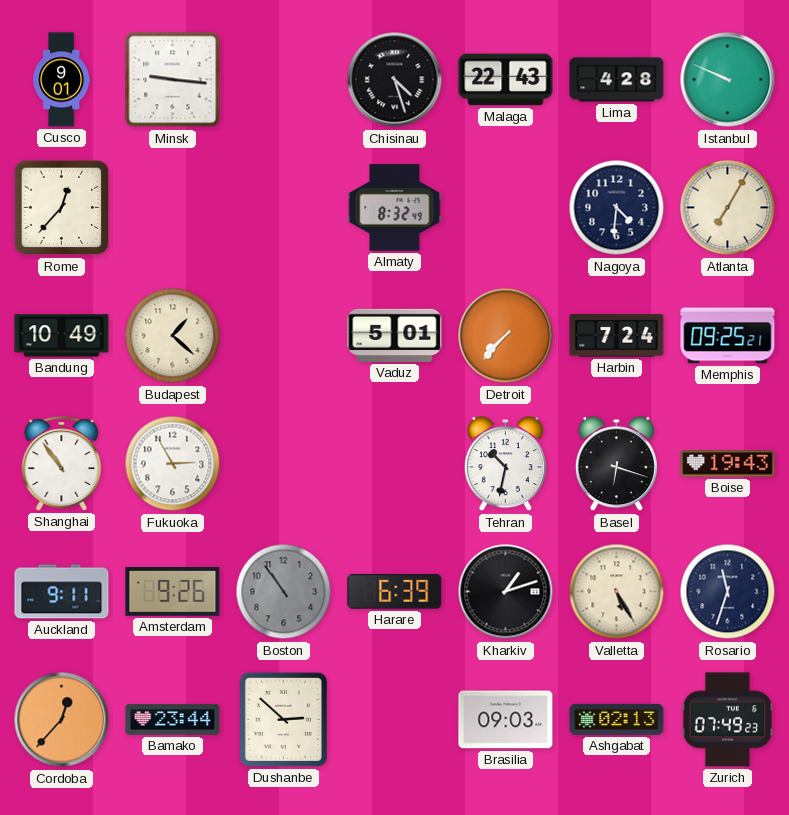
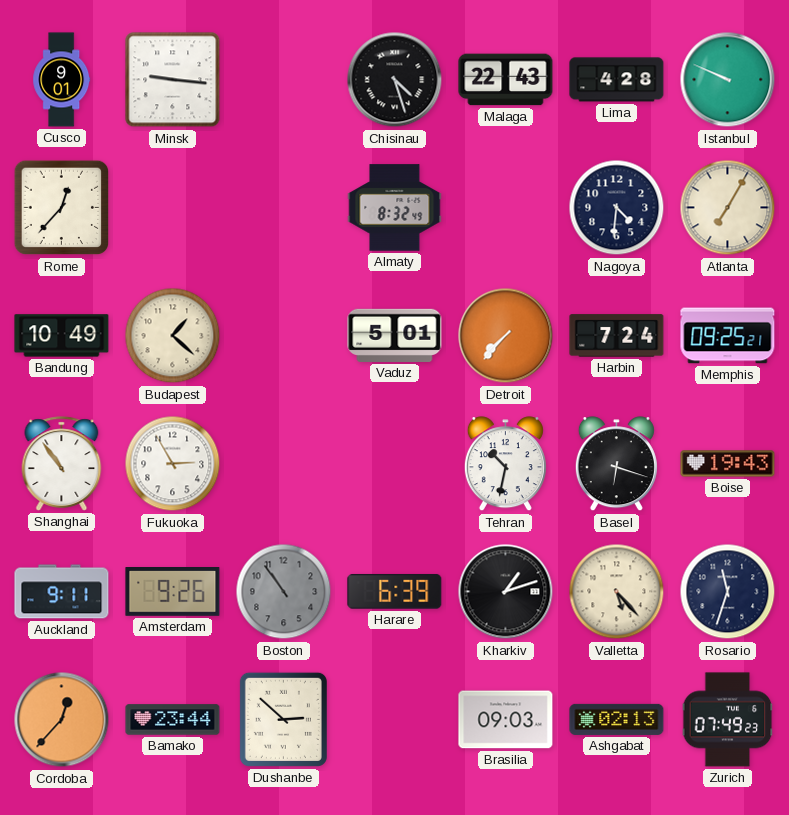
Valletta: 5:25 -> 5:23
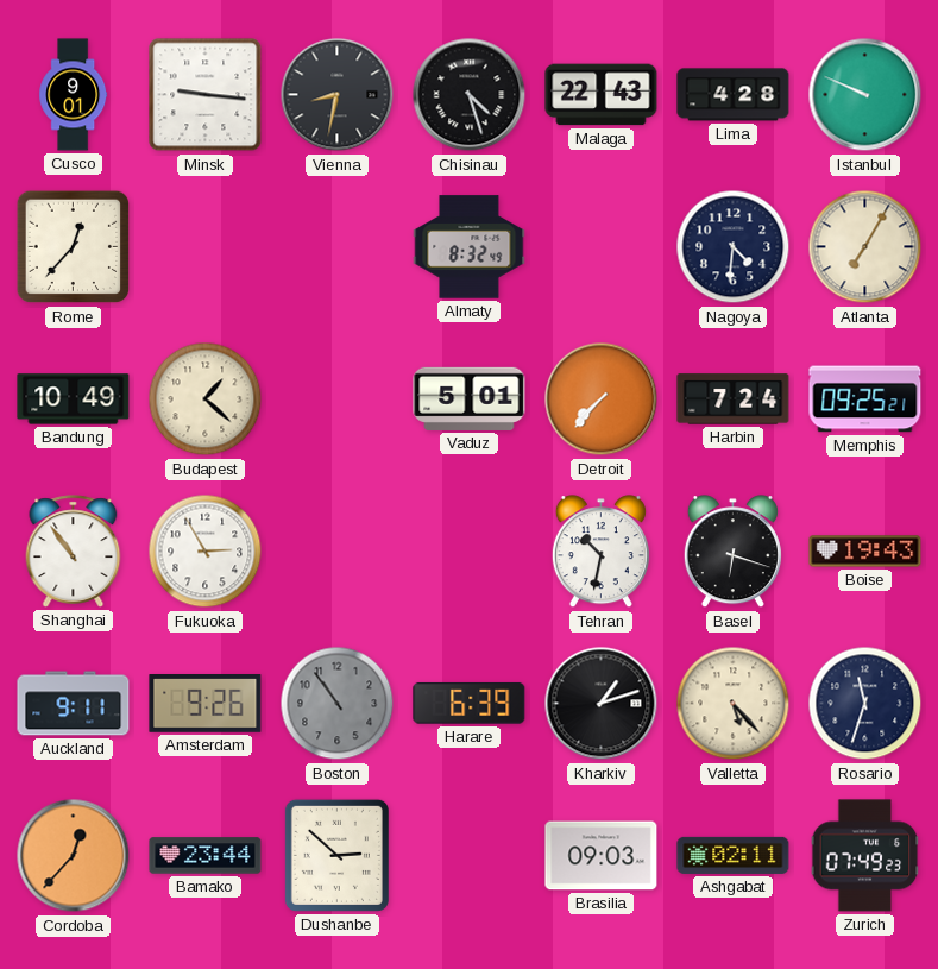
Vienna: none -> 8:32
Ashgabat: 02:13 -> 02:11
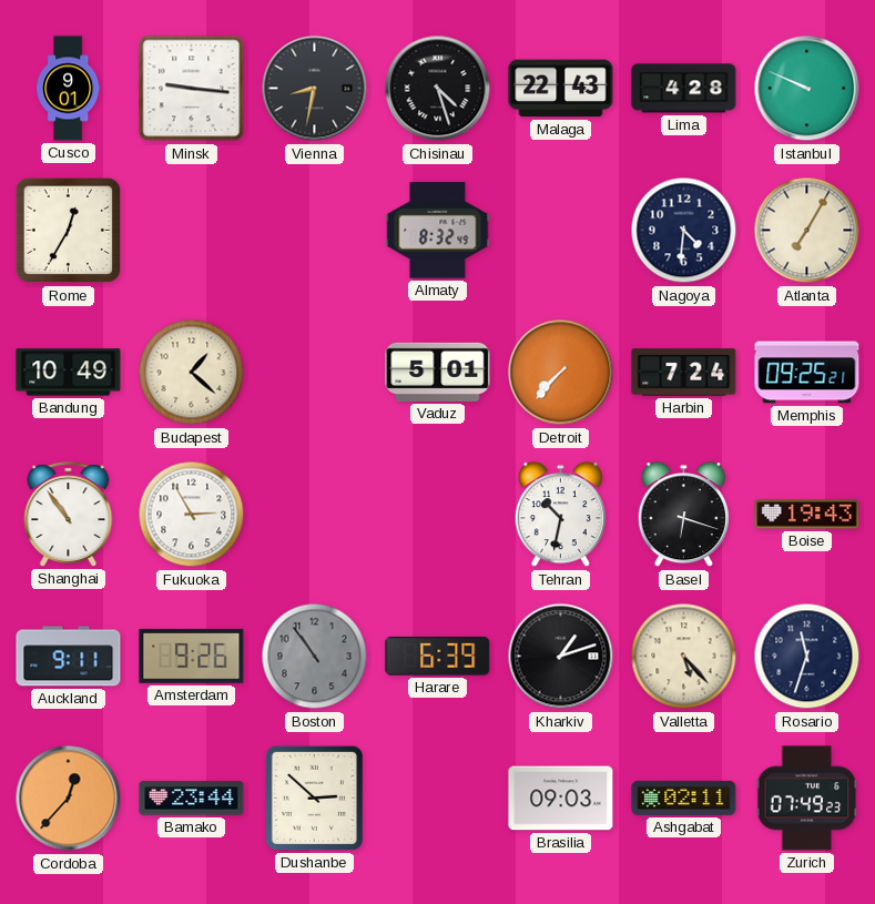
Rome: 12:37 -> 12:35
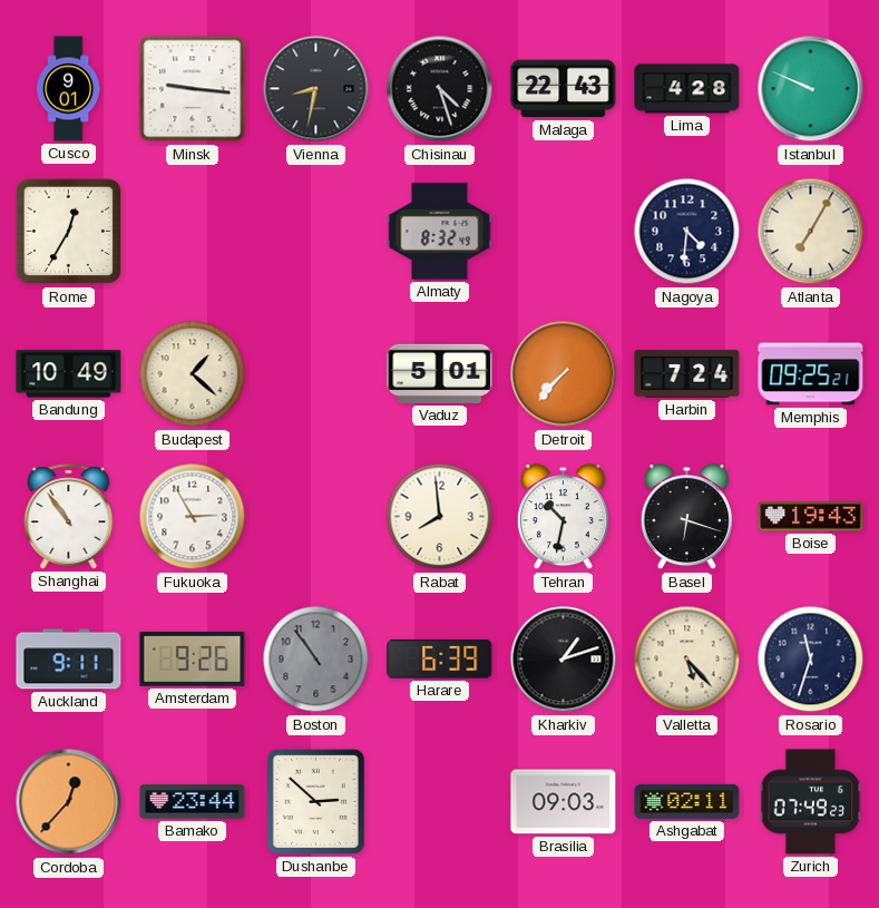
Rabat: none -> 7:59
